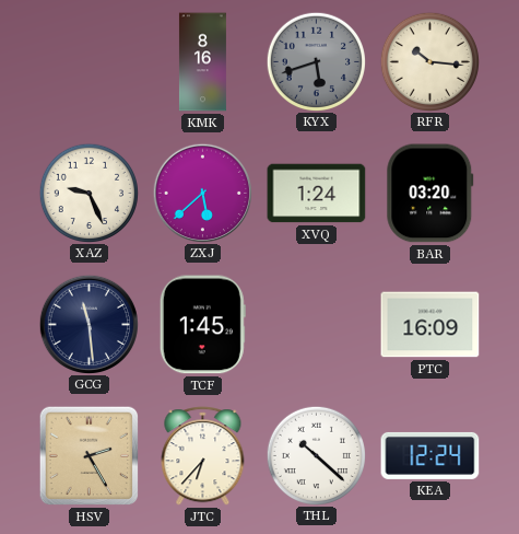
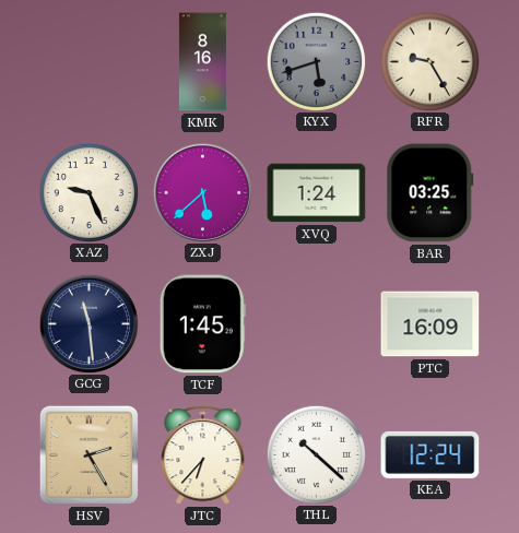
RFR: 10:16 -> 9:25
BAR: 03:20 -> 03:25
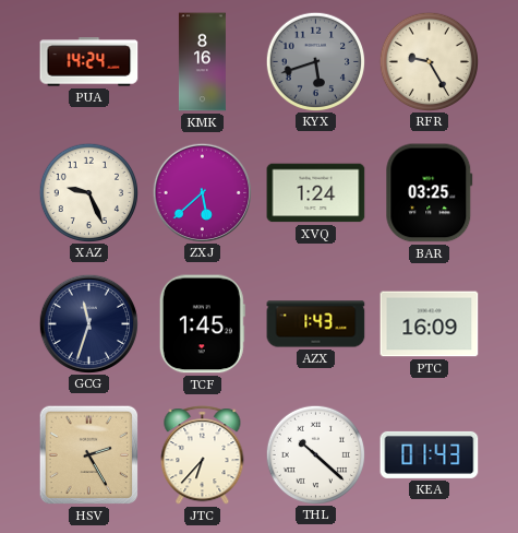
PUA: none -> 14:24
GCG: 11:29 -> 11:33
AZX: none -> 1:43
KEA: 12:24 -> 01:43
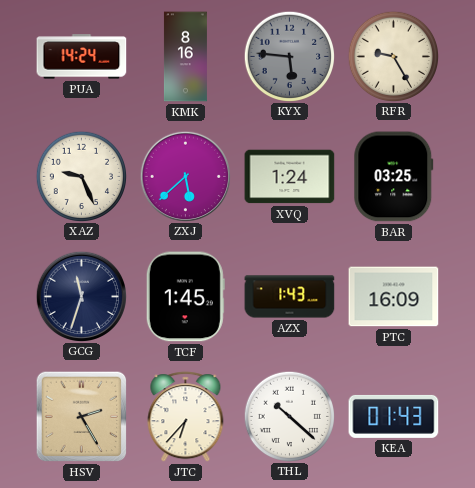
KYX: 5:42 -> 5:46
